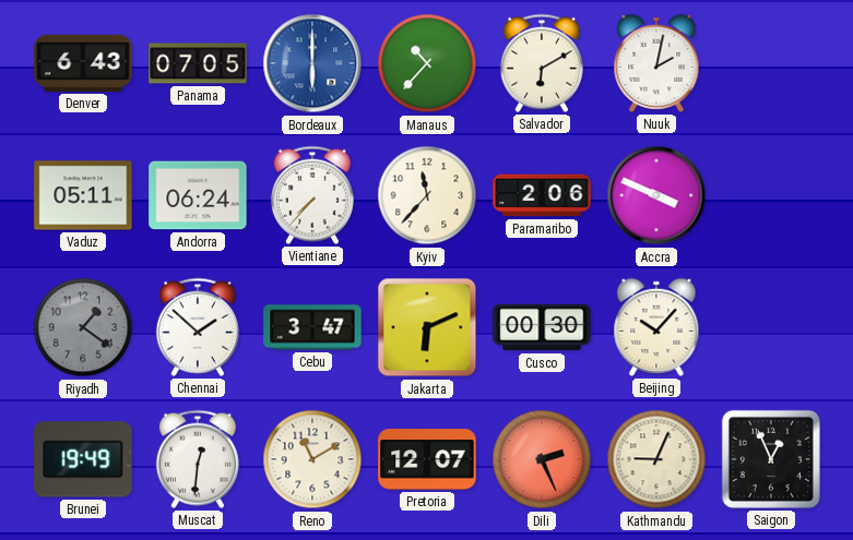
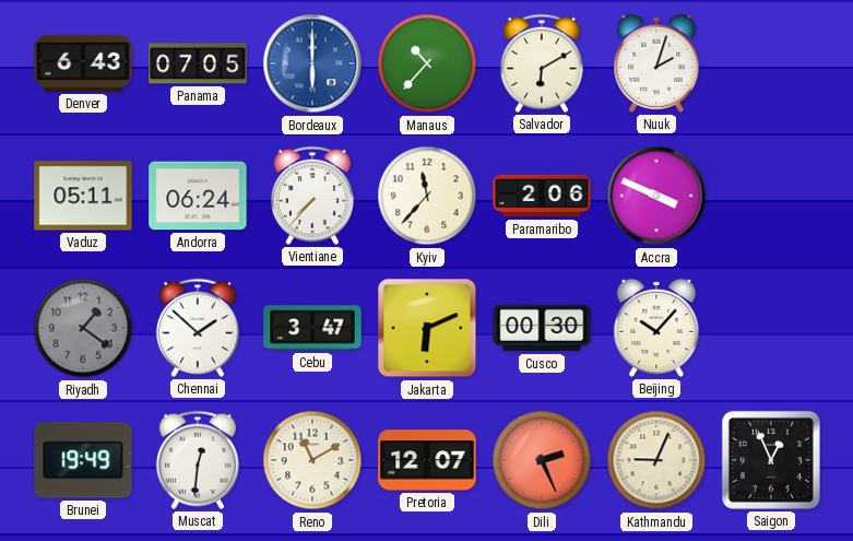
Nuuk: 2:02 -> 2:03
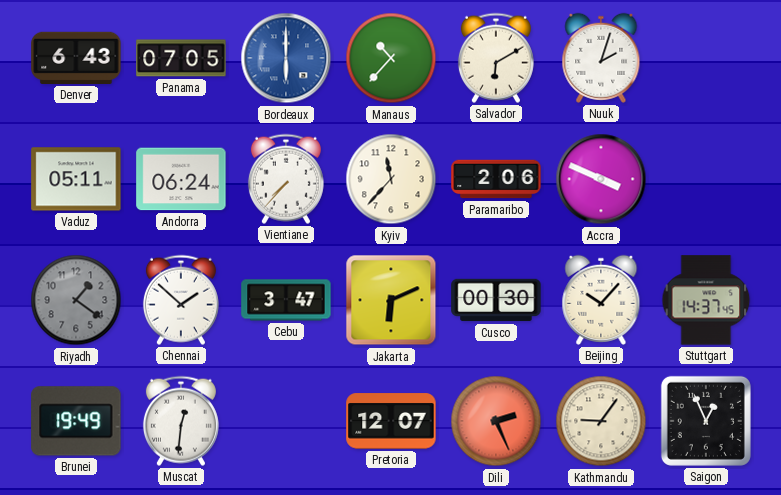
Stuttgart: none -> 14:37
Reno: 11:10 -> none
Kathmandu: 9:04 -> 9:06
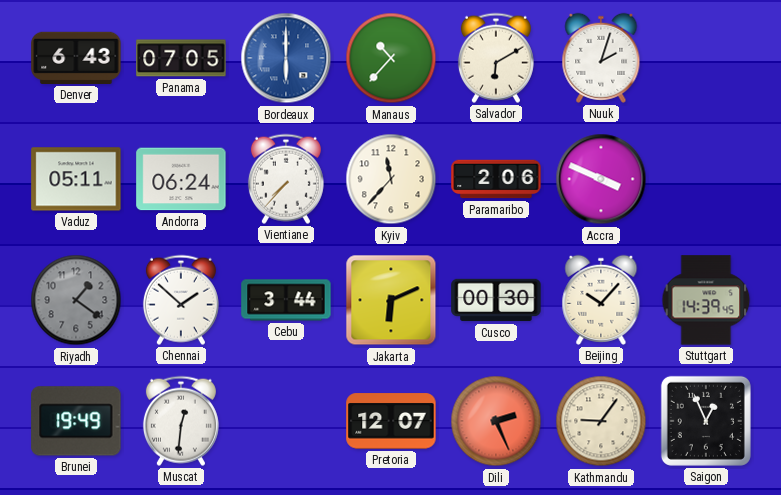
Cebu: 3:47 -> 3:44
Stuttgart: 14:37 -> 14:39
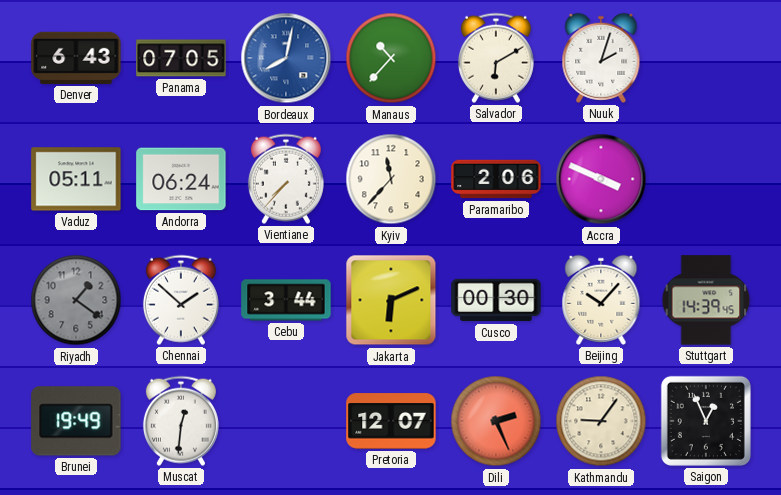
Bordeaux: 6:00 -> 8:02
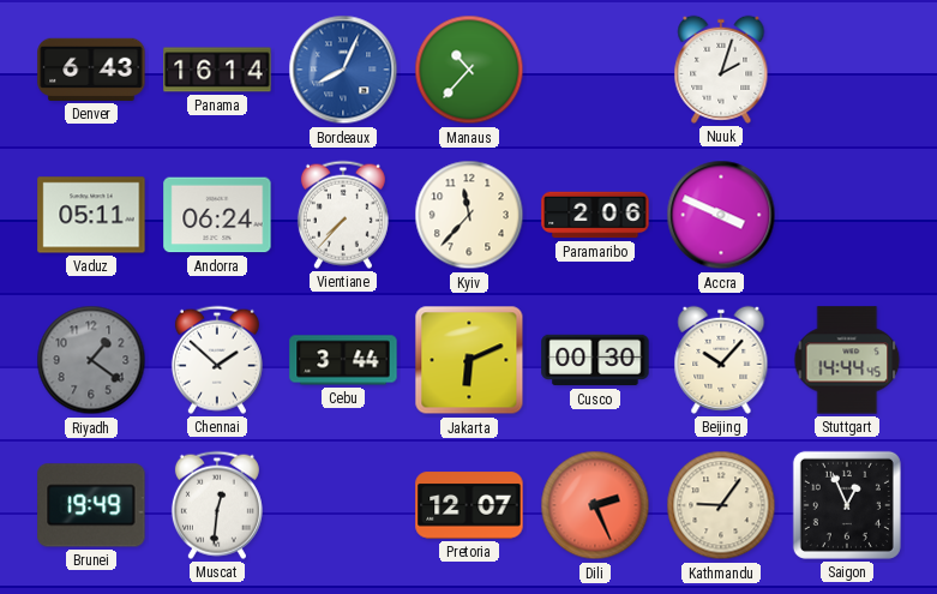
Panama: 07:05 -> 16:14
Bordeaux: 8:02 -> 8:04
Salvador: 6:10 -> none
Stuttgart: 14:39 -> 14:44
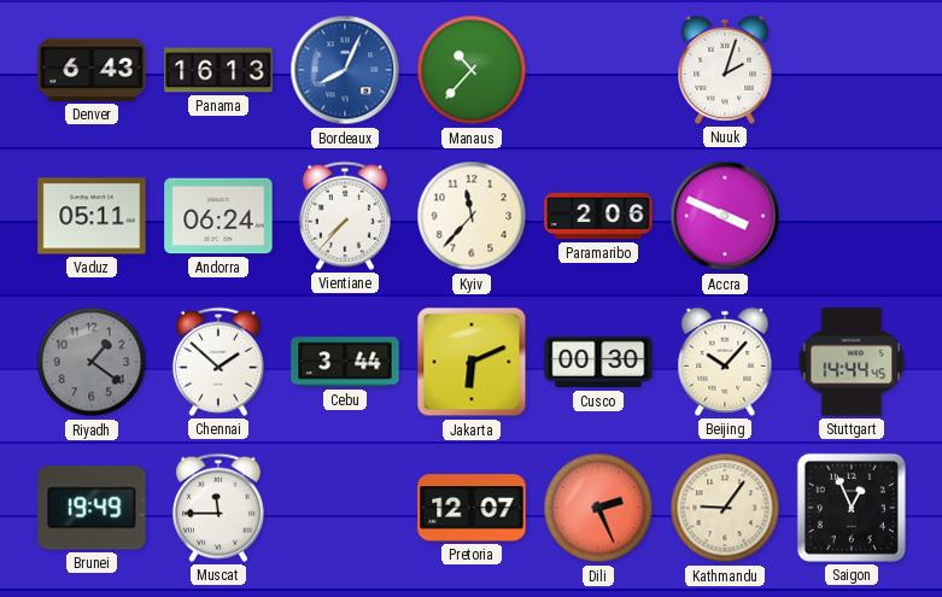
Panama: 16:14 -> 16:13
Muscat: 12:31 -> 11:45
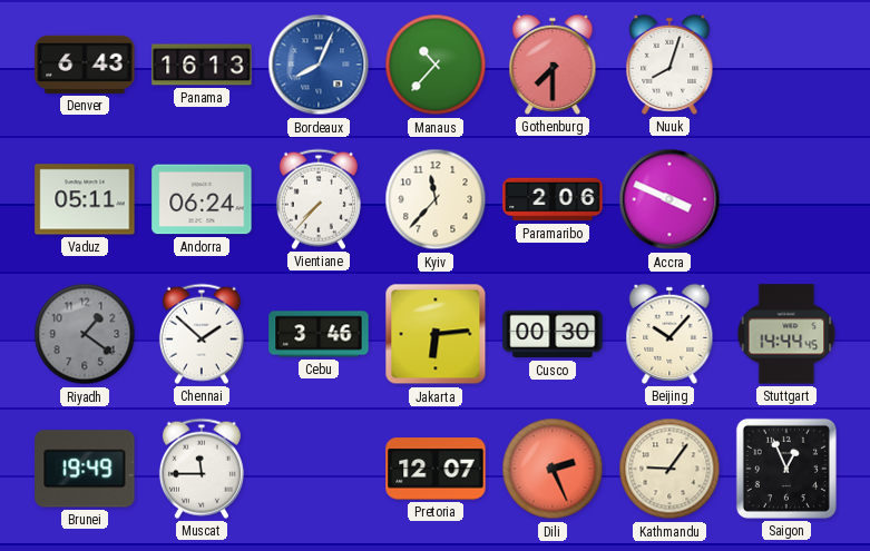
Gothenburg: none -> 7:30
Nuuk: 2:03 -> 8:03
Cebu: 3:44 -> 3:46
Jakarta: 6:11 -> 6:14
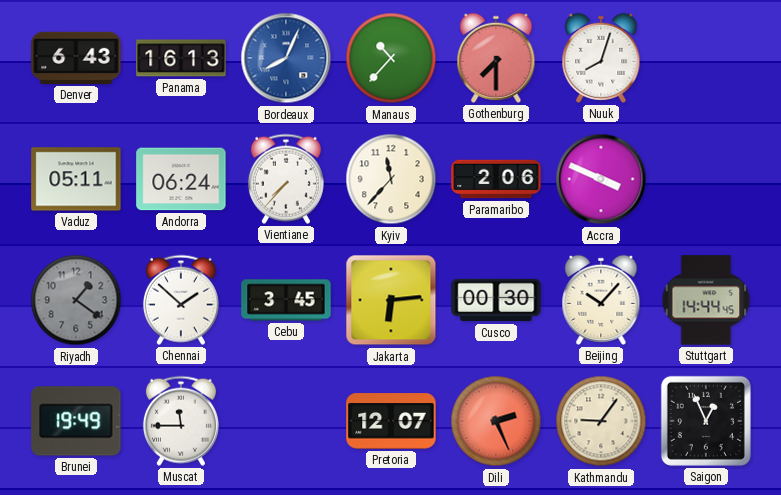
Cebu: 3:46 -> 3:45
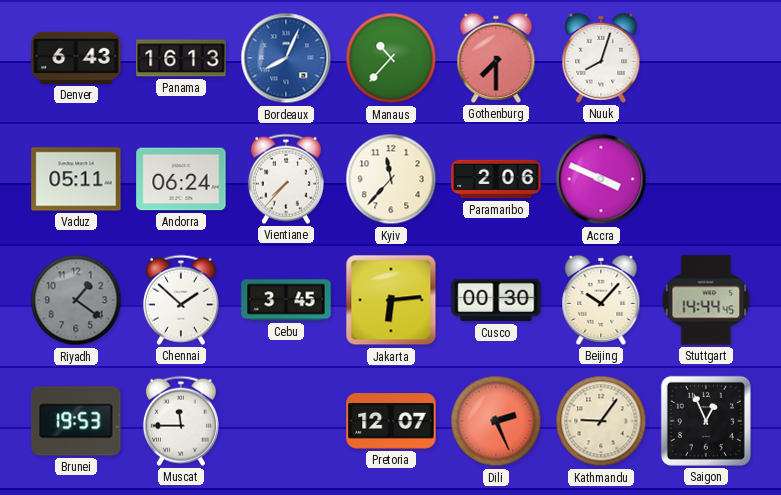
Brunei: 19:49 -> 19:53
